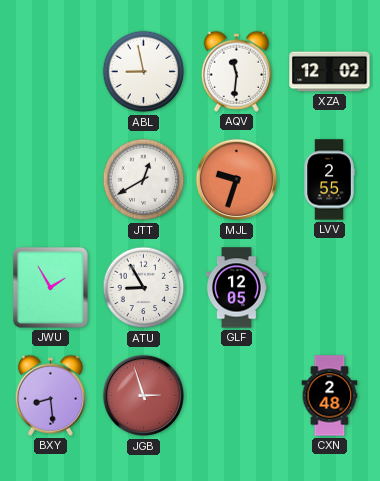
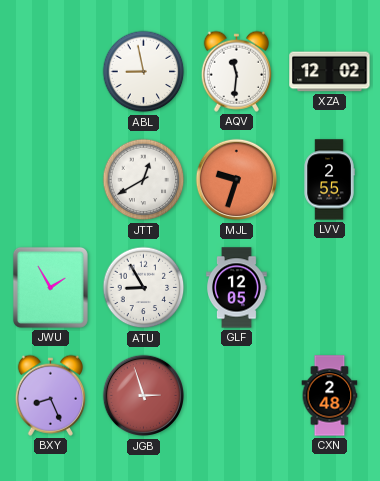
BXY: 8:29 -> 8:26
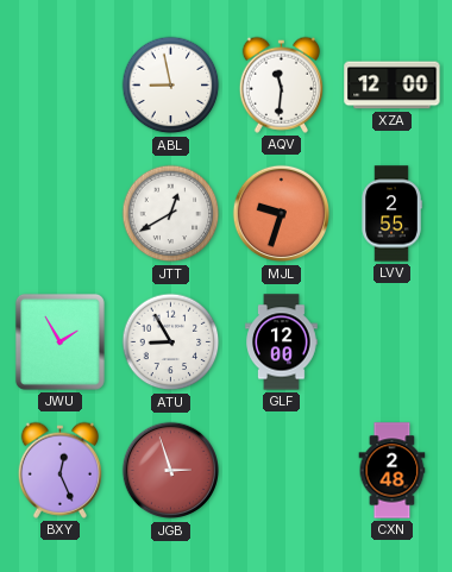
XZA: 12:02 -> 12:00
GLF: 12:05 -> 12:00
BXY: 8:26 -> 12:26
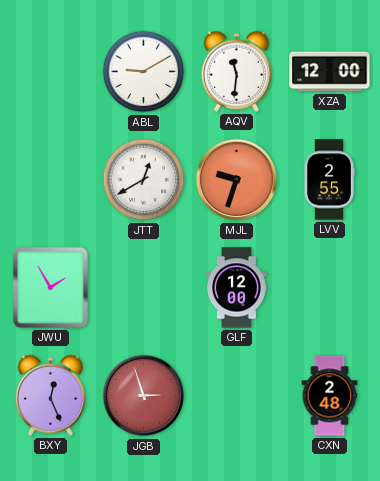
ABL: 8:58 -> 9:10
ATU: 8:55 -> none
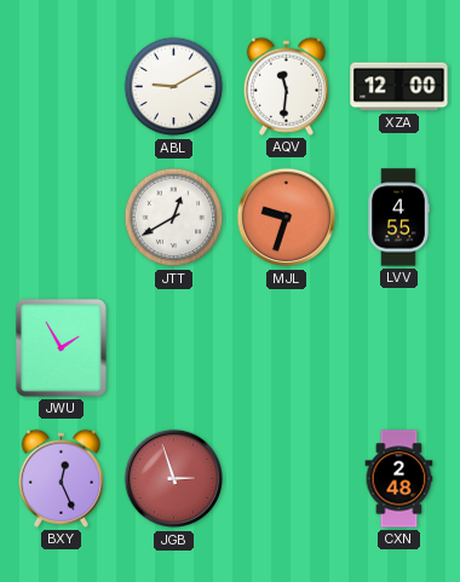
LVV: 2:55 -> 4:55
GLF: 12:00 -> none
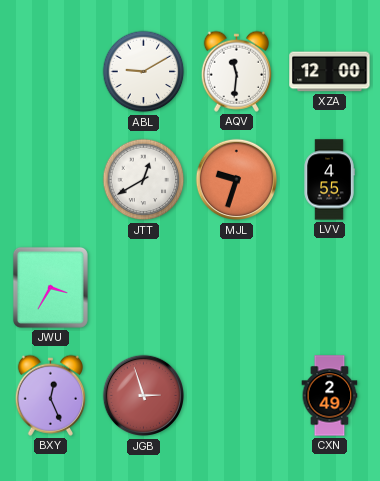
JWU: 1:55 -> 3:35
CXN: 2:48 -> 2:49
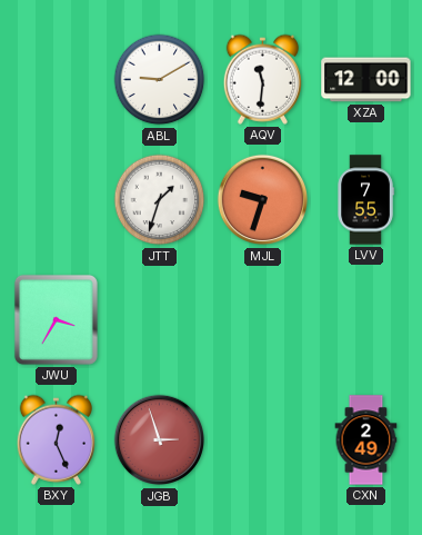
JTT: 12:40 -> 1:33
LVV: 4:55 -> 7:55
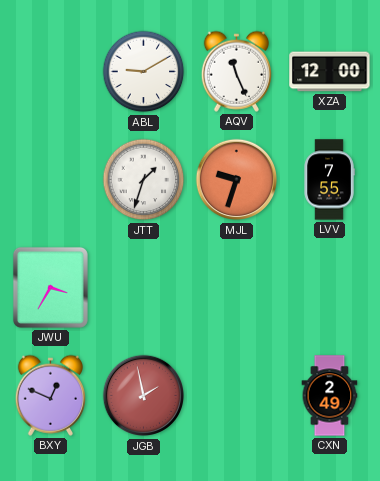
AQV: 11:31 -> 11:26
BXY: 12:26 -> 12:49
JGB: 2:57 -> 1:58
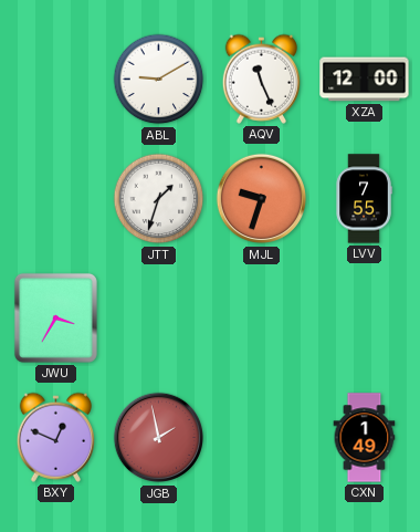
CXN: 2:49 -> 1:49
